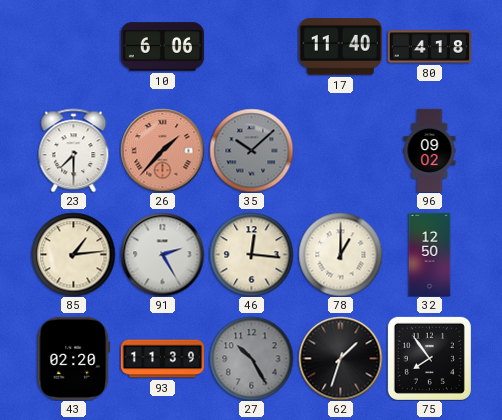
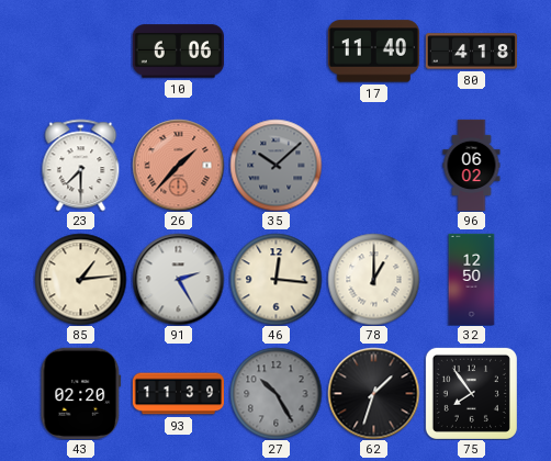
96: 09:02 -> 06:02
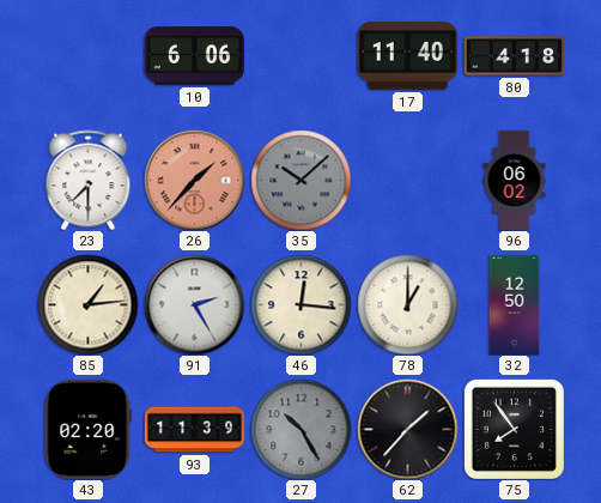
62: 1:33 -> 1:37
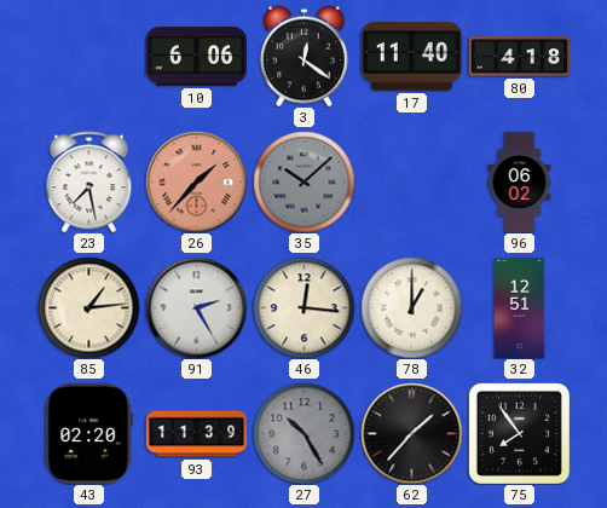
3: none -> 12:21
23: 7:30 -> 7:28
32: 12:50 -> 12:51
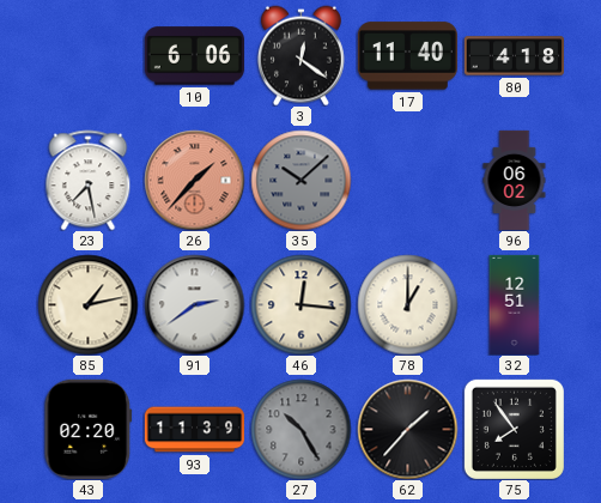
85: 1:14 -> 1:13
91: 2:25 -> 2:39
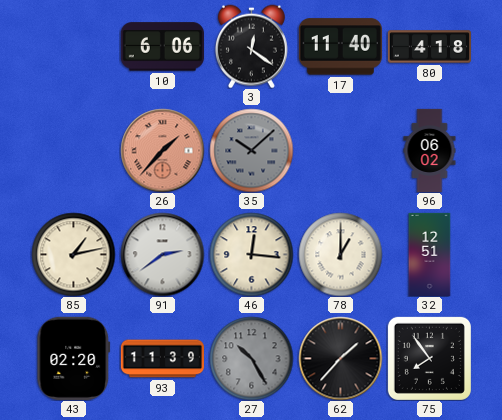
23: 7:28 -> none
